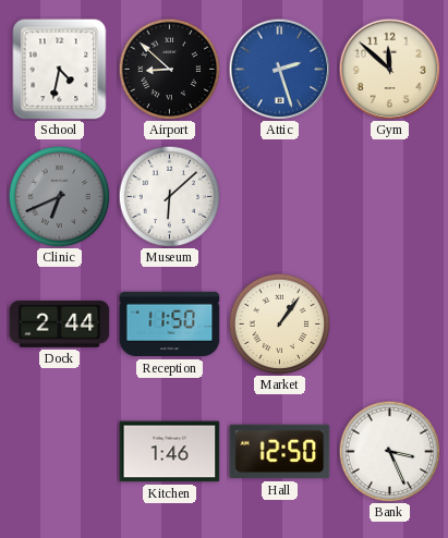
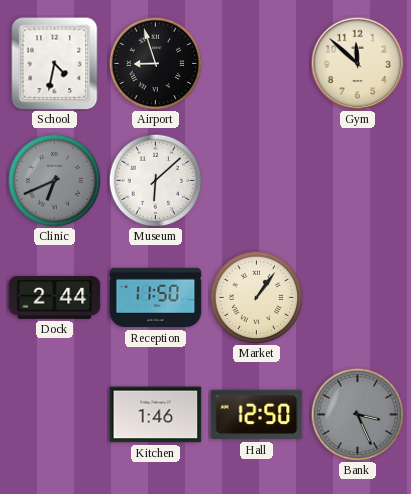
Airport: 8:52 -> 8:57
Attic: 2:27 -> none
Bank dial: white -> grey
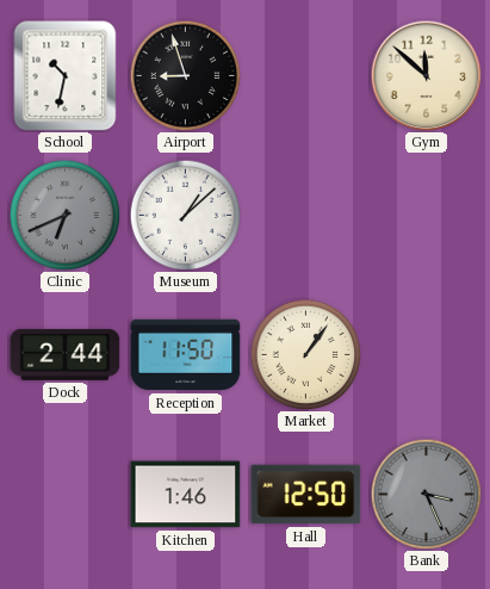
School: 4:32 -> 10:32
Museum: 6:08 -> 1:08
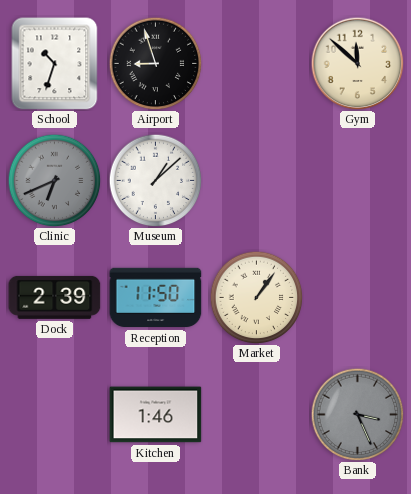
School: 10:32 -> 10:33
Dock: 2:44 -> 2:39
Hall: 12:50 -> none
